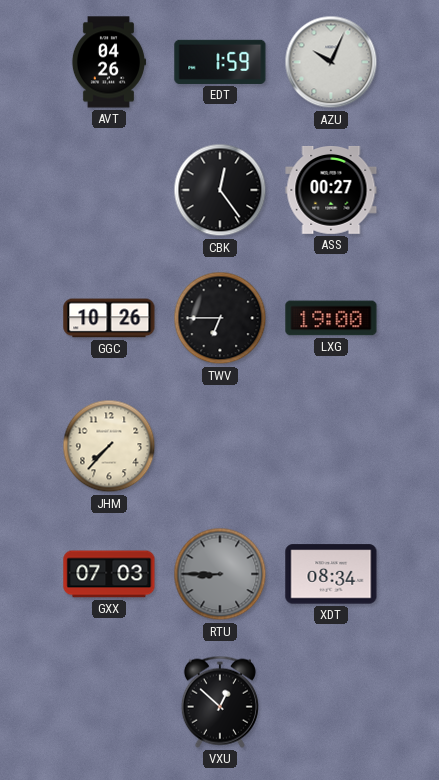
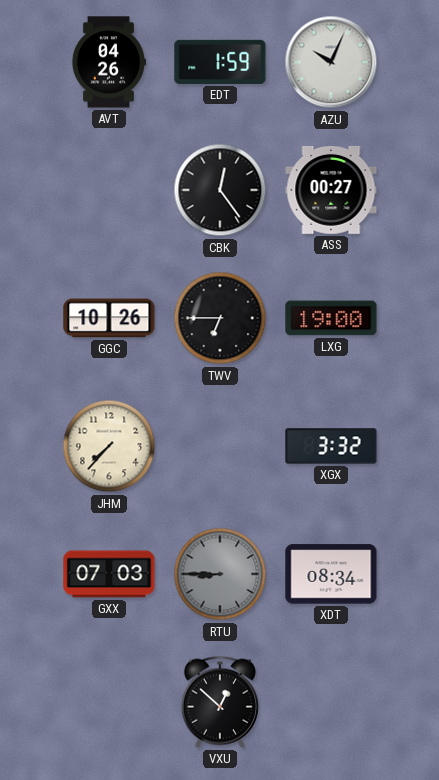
XGX: none -> 3:32
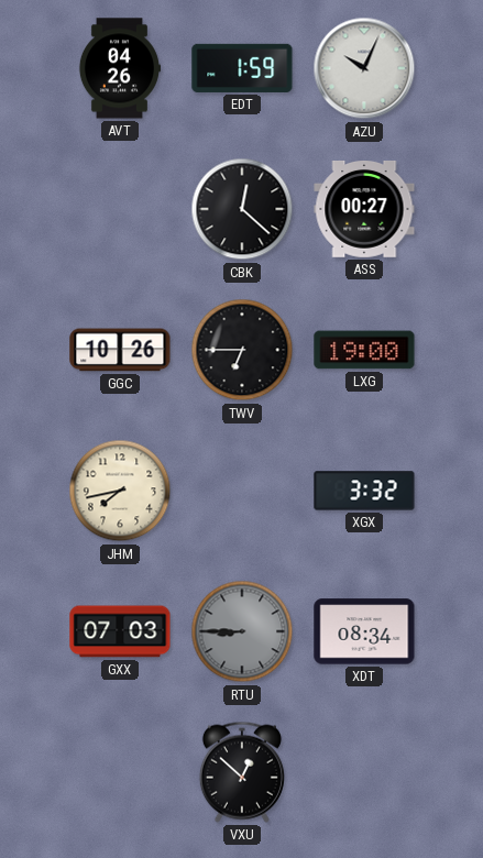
CBK: 12:24 -> 12:22
JHM: 7:37 -> 7:43
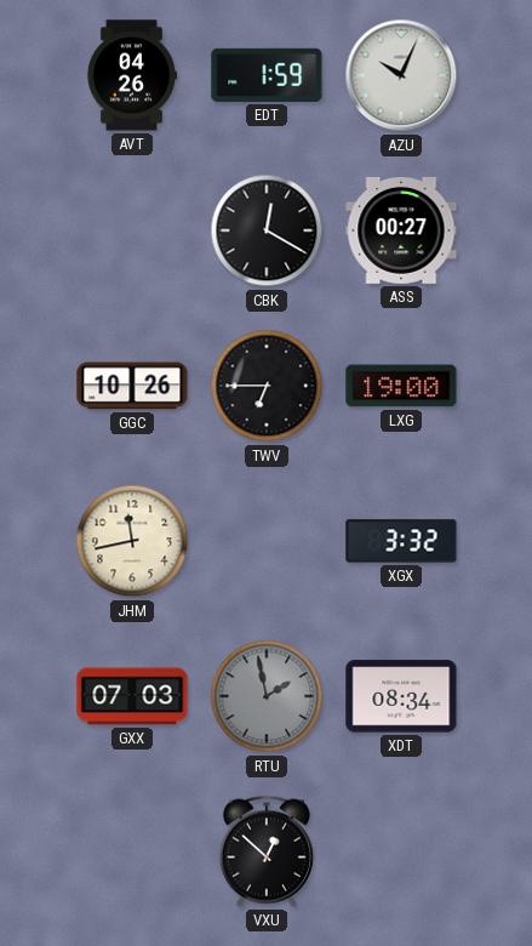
CBK: 12:22 -> 12:20
JHM: 7:43 -> 11:43
RTU: 8:45 -> 1:58
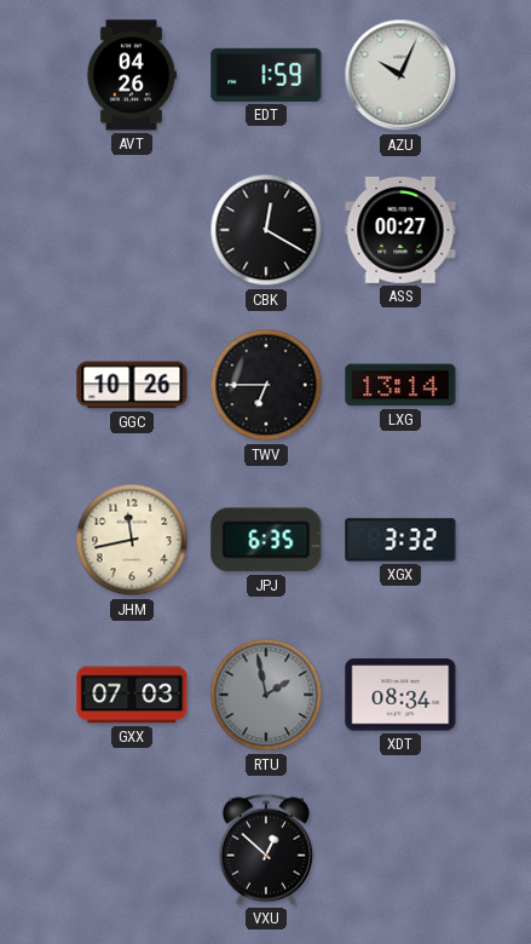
LXG: 19:00 -> 13:14
JPJ: none -> 6:35
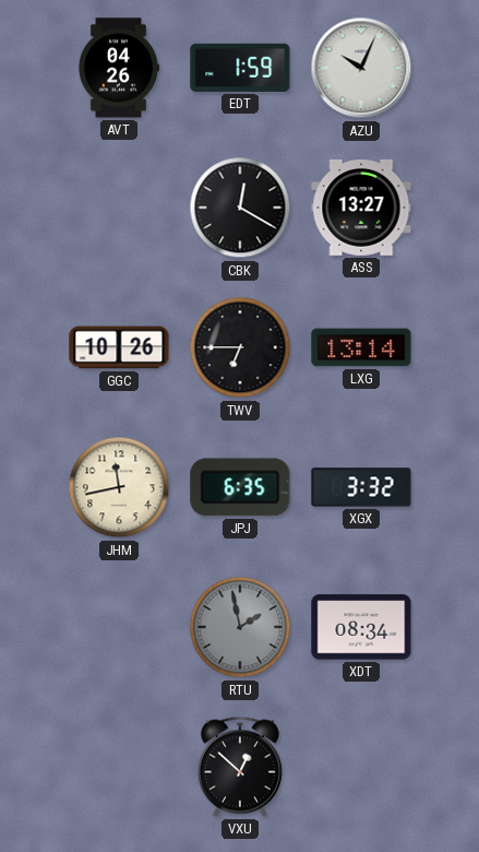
ASS: 00:27 -> 13:27
GXX: 07:03 -> none
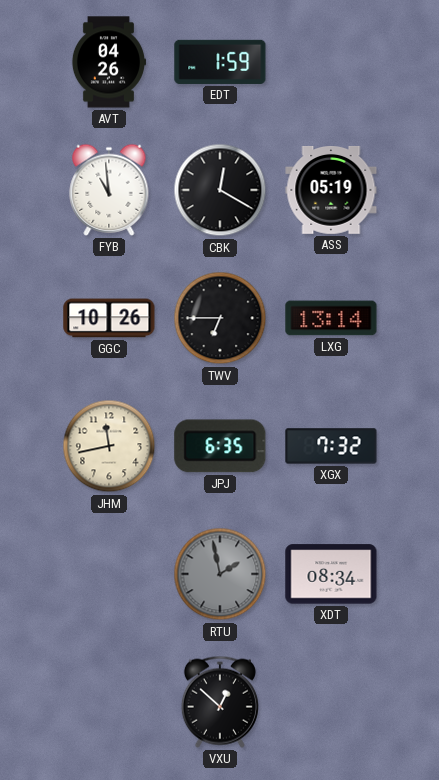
AZU: 10:04 -> none
FYB: none -> 10:59
ASS: 13:27 -> 05:19
XGX: 3:32 -> 7:32
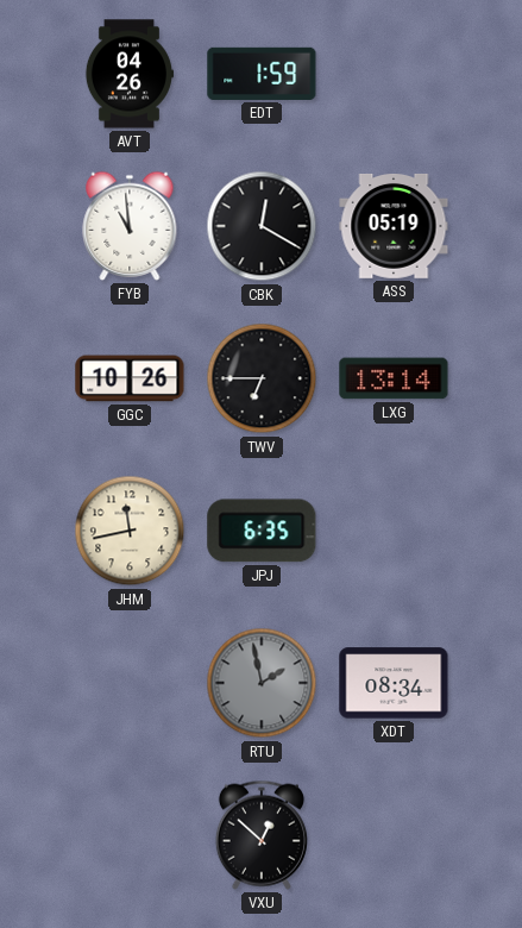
XGX: 7:32 -> none
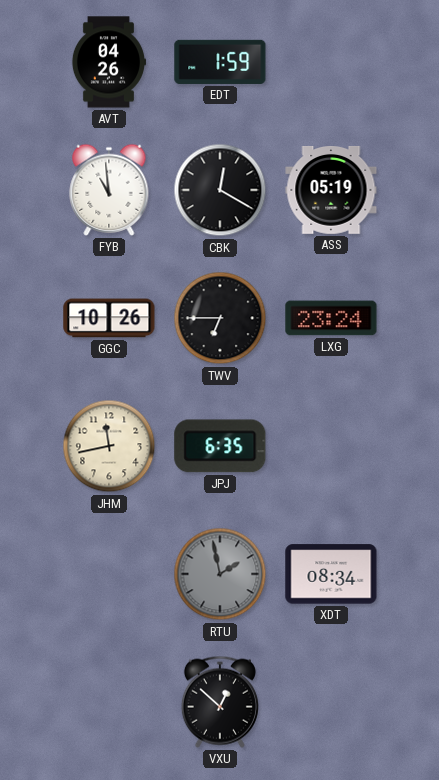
LXG: 13:14 -> 23:24
